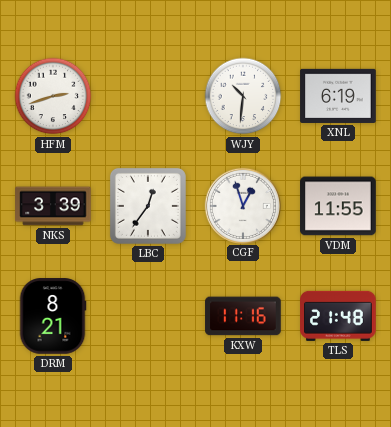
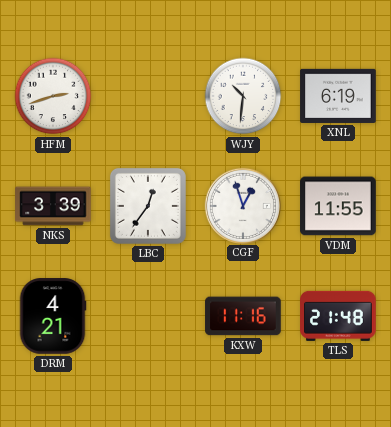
DRM: 8:21 -> 4:21
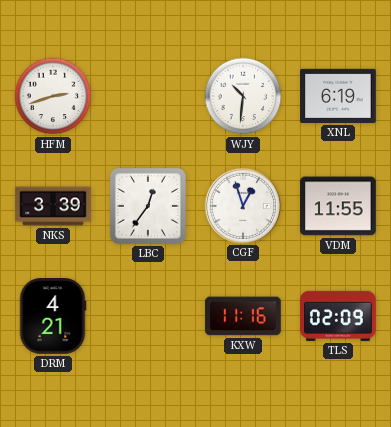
TLS: 21:48 -> 02:09
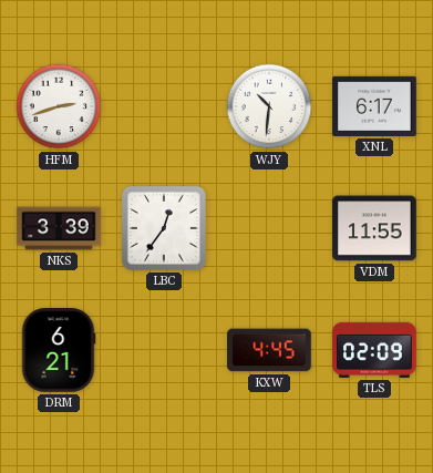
XNL: 6:19 -> 6:17
CGF: 12:57 -> none
DRM: 4:21 -> 6:21
KXW: 11:16 -> 4:45
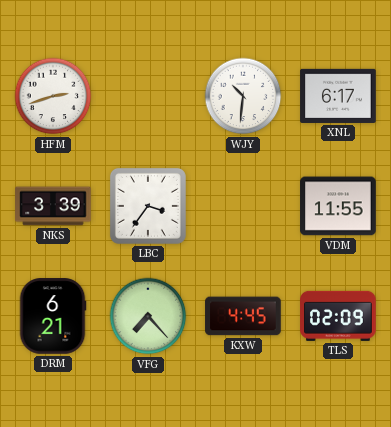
LBC: 12:36 -> 3:36
VFG: none -> 7:23
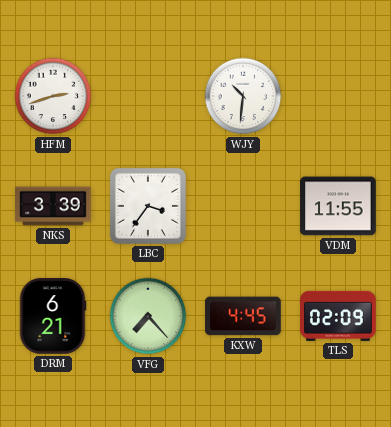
XNL: 6:17 -> none
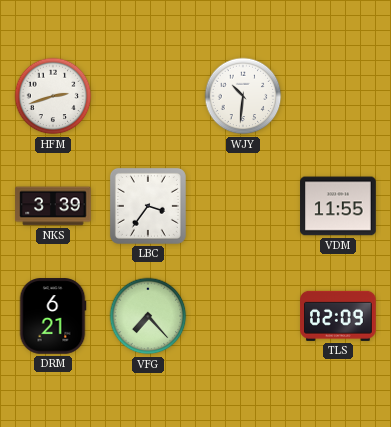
KXW: 4:45 -> none
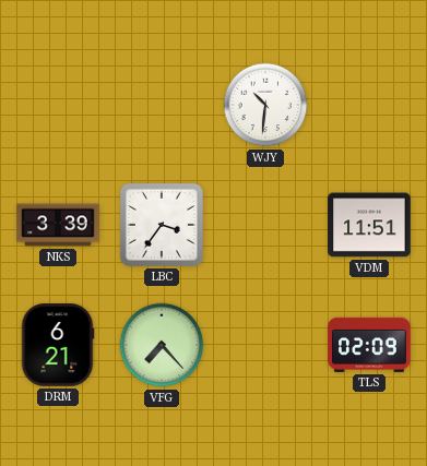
HFM: 2:42 -> none
VDM: 11:55 -> 11:51
